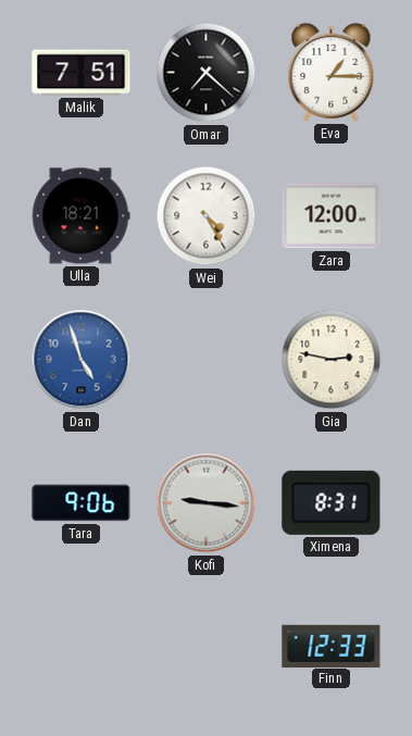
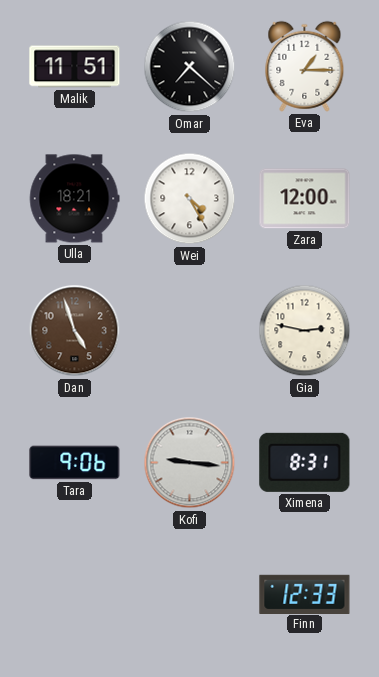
Malik: 7:51 -> 11:51
Dan dial: blue -> brown
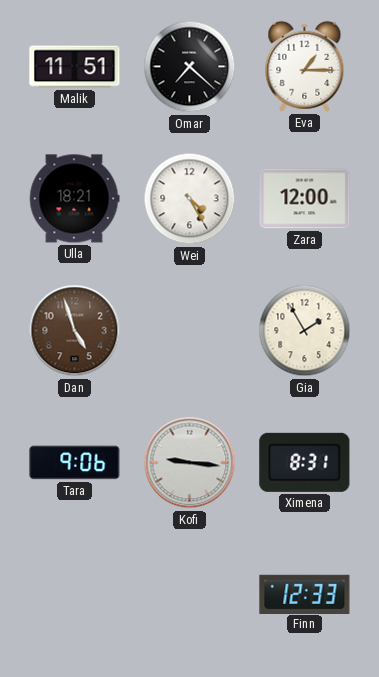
Gia: 2:47 -> 1:55
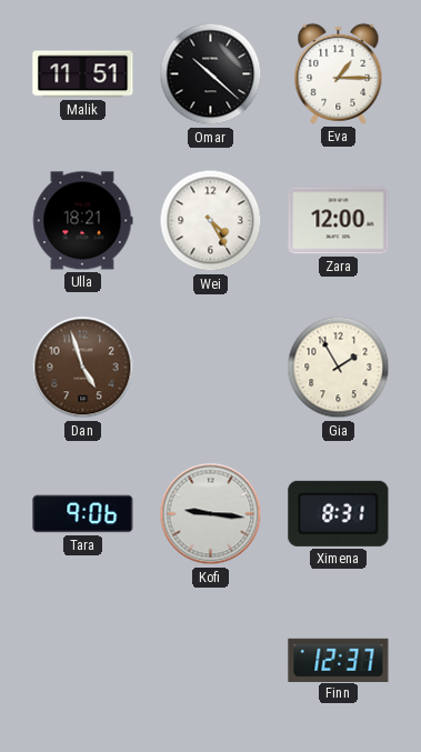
Omar: 7:22 -> 10:22
Finn: 12:33 -> 12:37
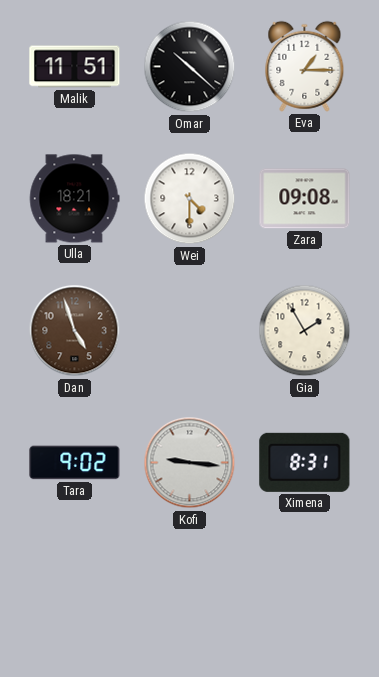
Wei: 4:25 -> 4:30
Zara: 12:00 -> 09:08
Tara: 9:06 -> 9:02
Finn: 12:37 -> none
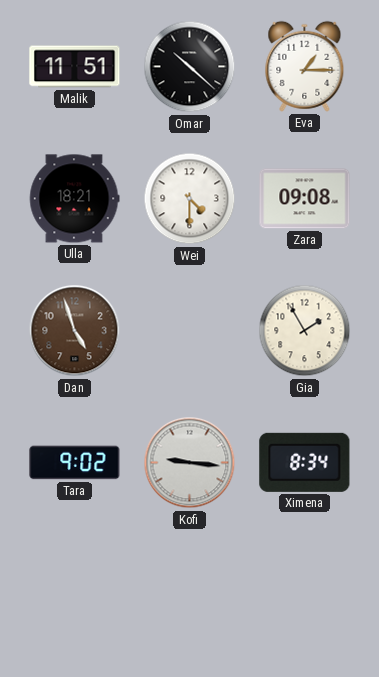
Ximena: 8:31 -> 8:34
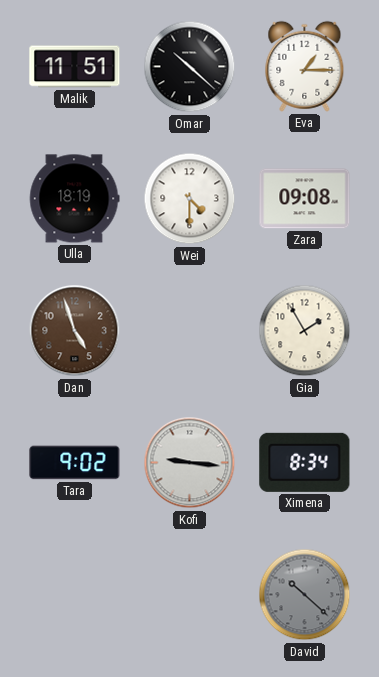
Ulla: 18:21 -> 18:19
David: none -> 10:22
